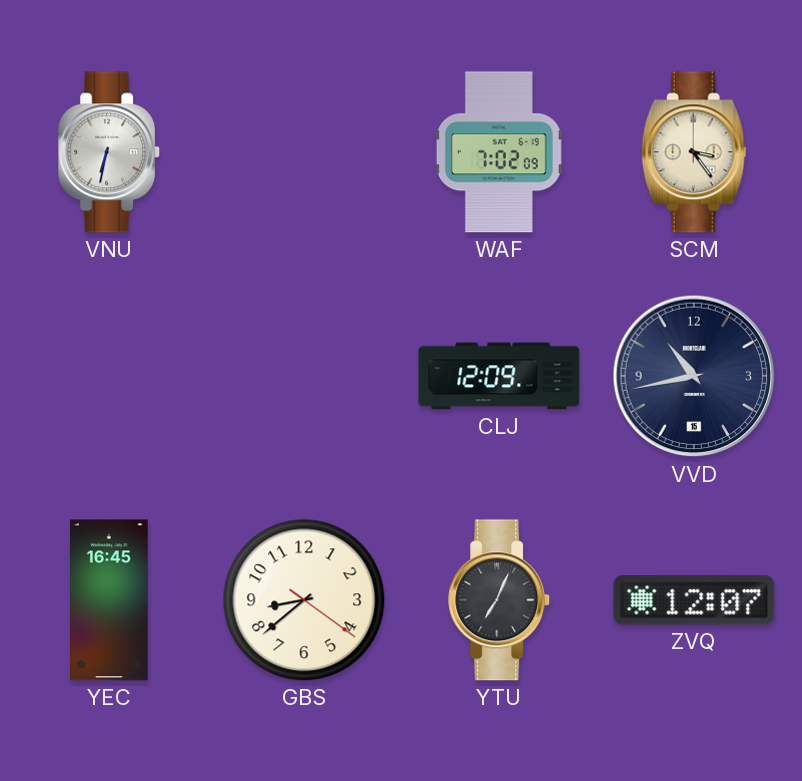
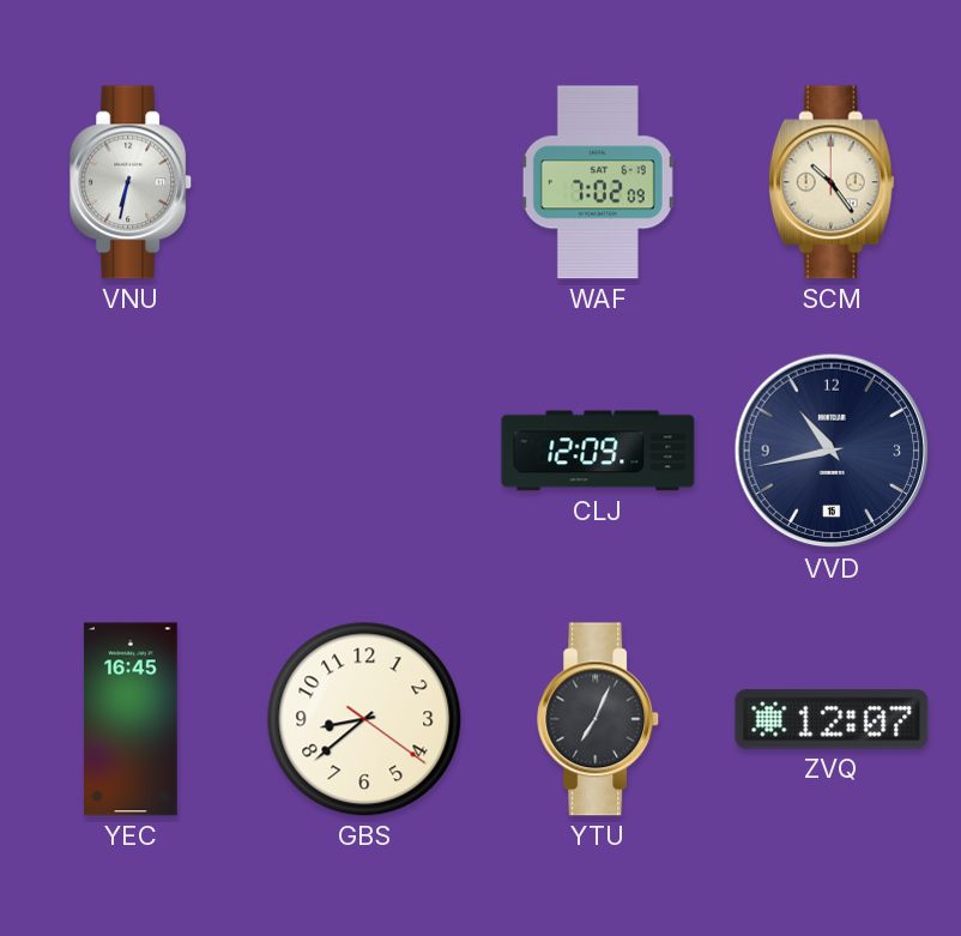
SCM: 3:24 -> 10:24
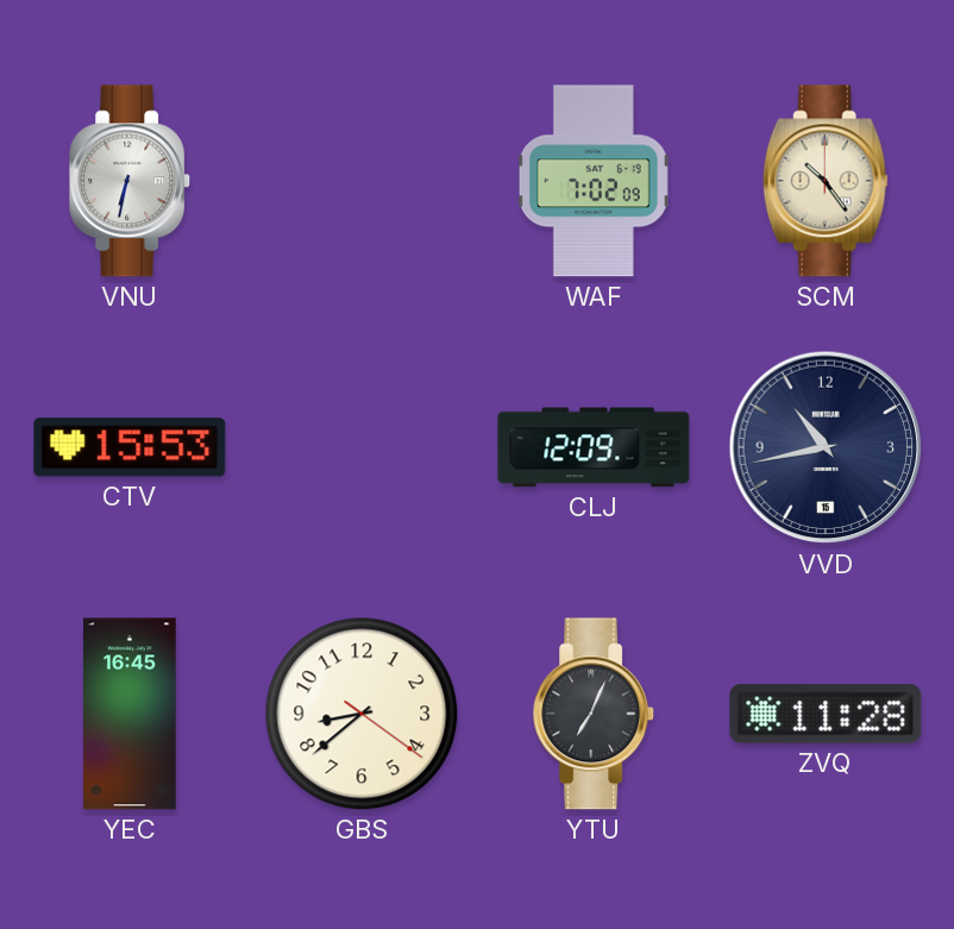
CTV: none -> 15:53
ZVQ: 12:07 -> 11:28
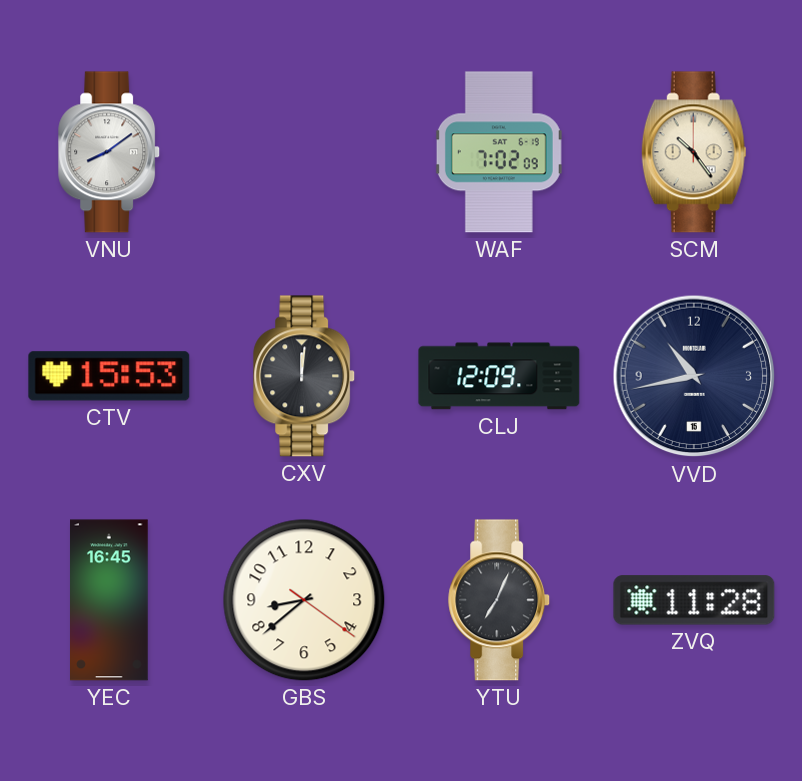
VNU: 6:32 -> 8:09
CXV: none -> 12:01
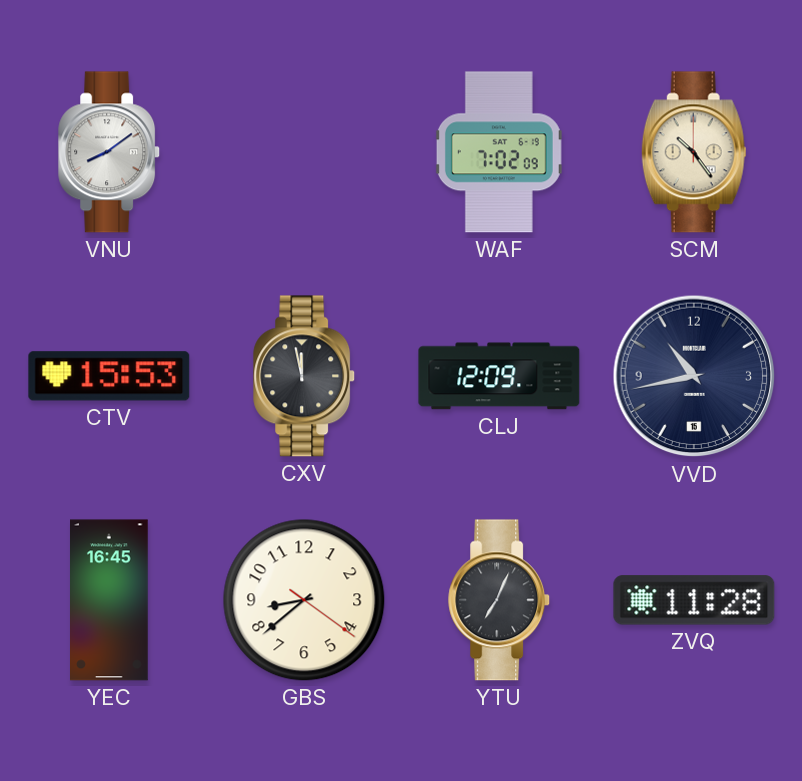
CXV: 12:01 -> 11:58
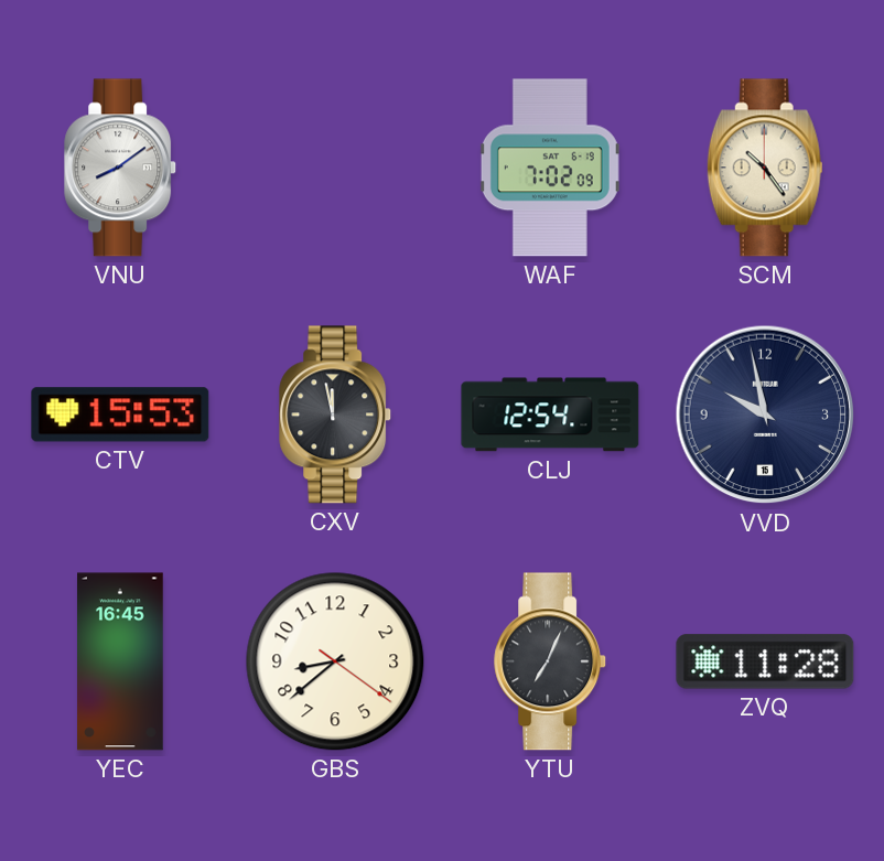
CLJ: 12:09 -> 12:54
VVD: 10:43 -> 9:58
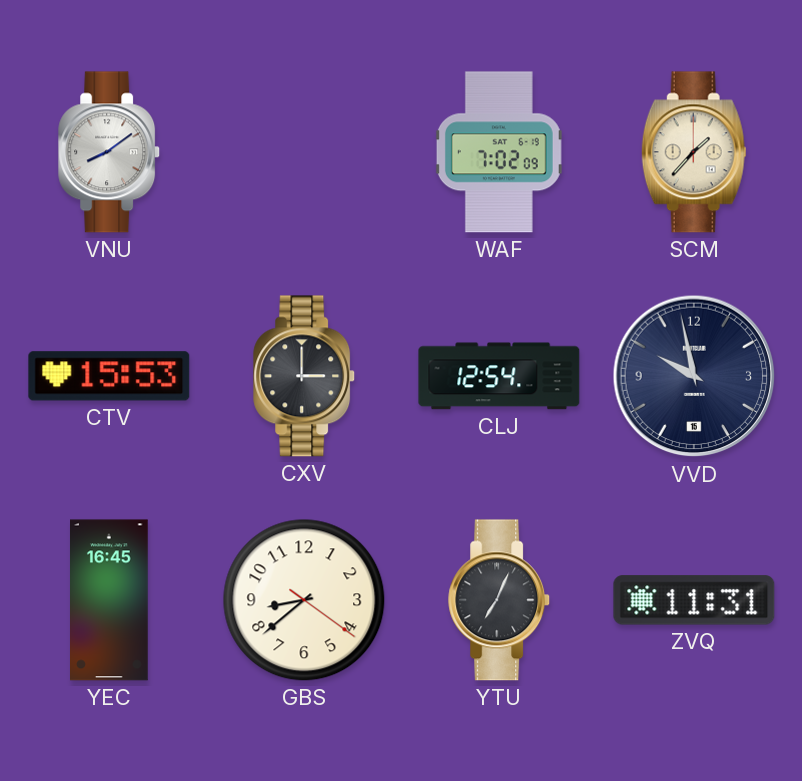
SCM: 10:24 -> 1:37
CXV: 11:58 -> 3:00
ZVQ: 11:28 -> 11:31
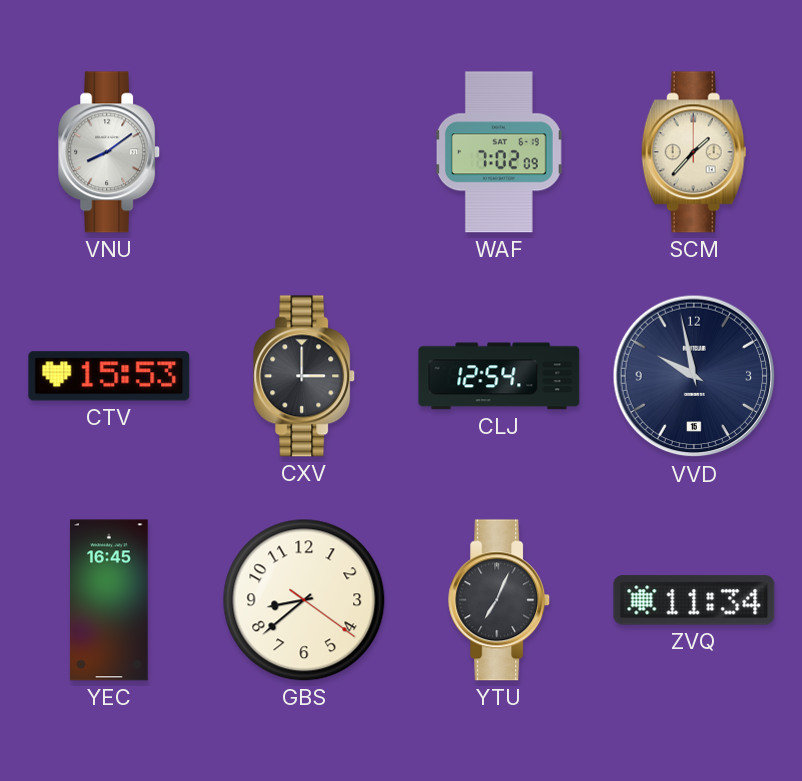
ZVQ: 11:31 -> 11:34
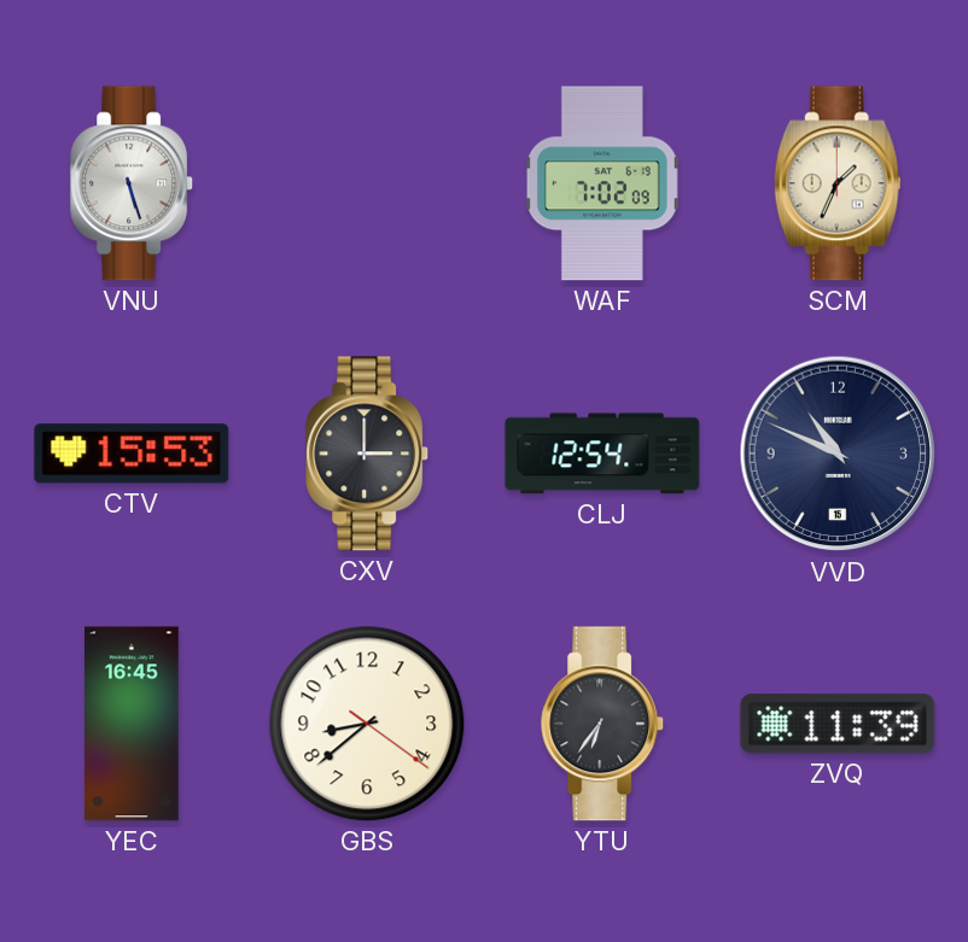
VNU: 8:09 -> 5:27
SCM: 1:37 -> 1:34
VVD: 9:58 -> 10:49
YTU: 7:04 -> 6:36
ZVQ: 11:34 -> 11:39
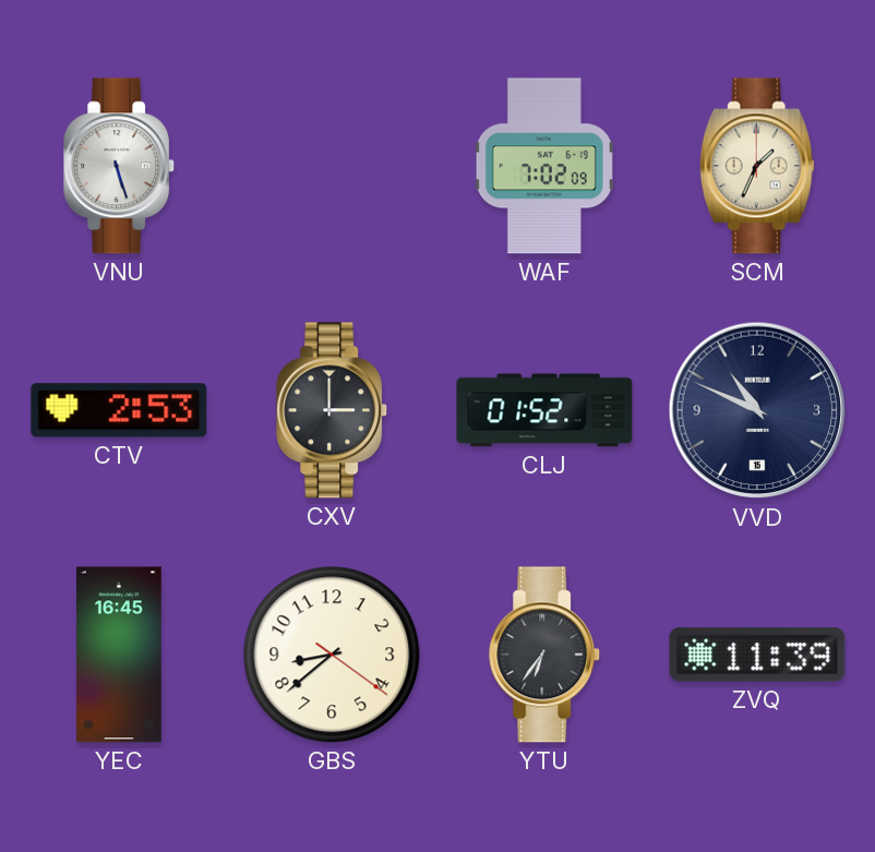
CTV: 15:53 -> 2:53
CLJ: 12:54 -> 01:52
